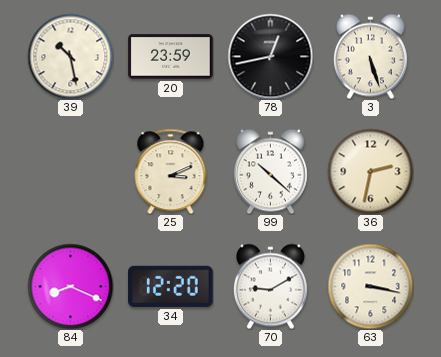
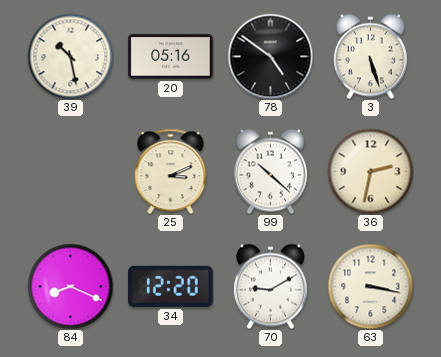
20: 23:59 -> 05:16
78: 12:43 -> 4:51
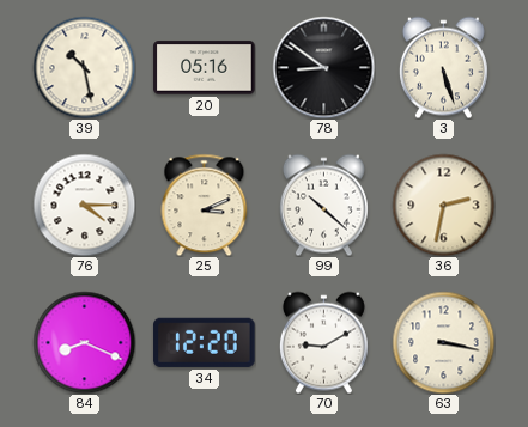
78: 4:51 -> 8:51
76: none -> 4:15
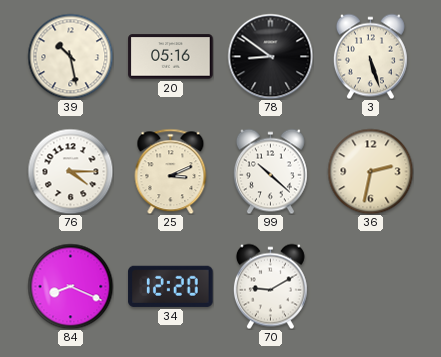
63: 3:17 -> none
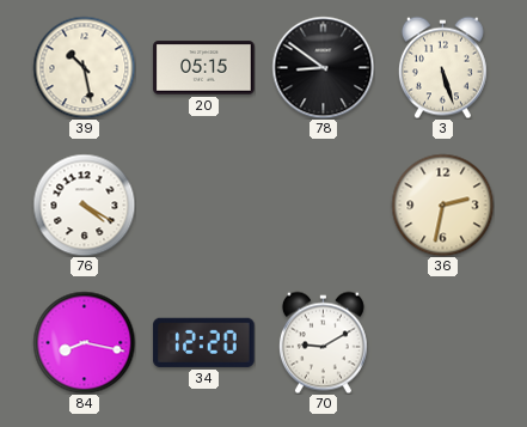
20: 05:16 -> 05:15
76: 4:15 -> 4:20
25: 3:11 -> none
99: 10:22 -> none
84: 8:19 -> 8:17
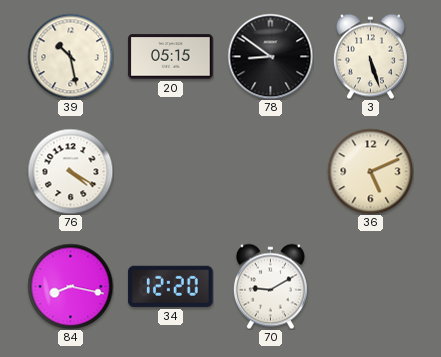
36: 2:32 -> 5:11
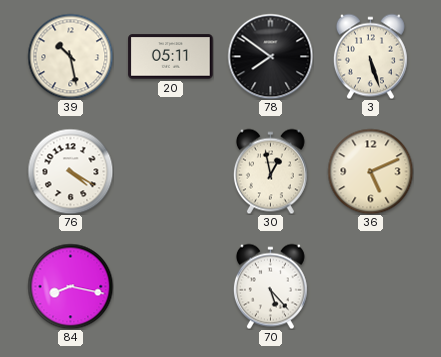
20: 05:15 -> 05:11
78: 8:51 -> 7:51
30: none -> 12:58
34: 12:20 -> none
70: 9:10 -> 5:23
